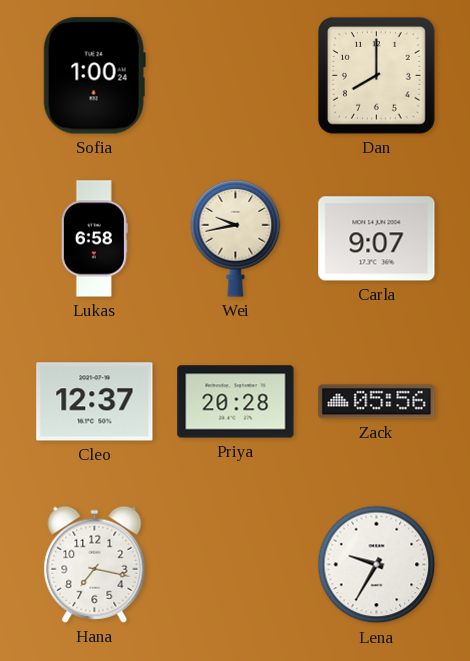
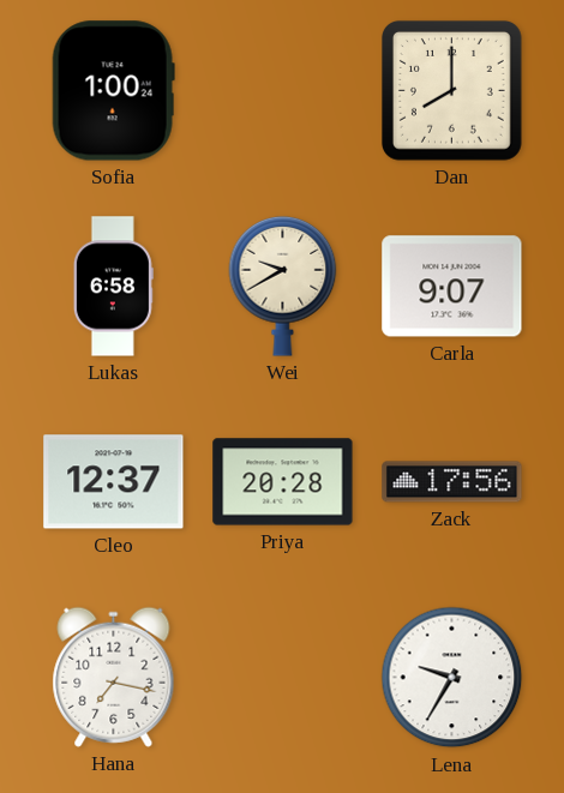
Wei: 9:43 -> 9:40
Zack: 05:56 -> 17:56
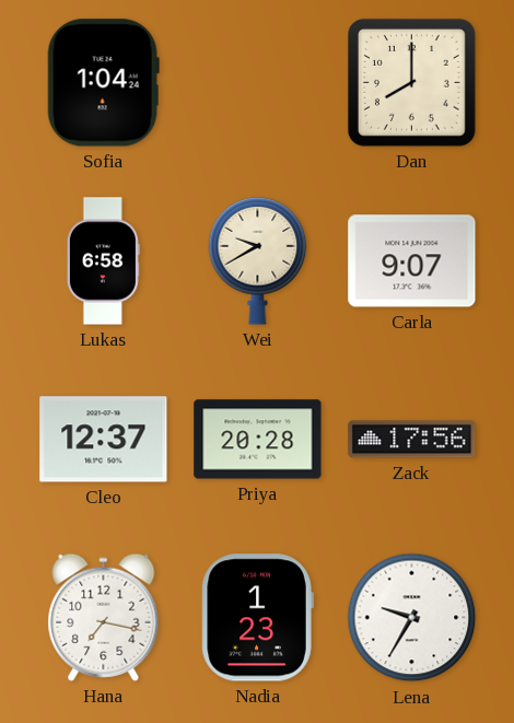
Sofia: 1:00 -> 1:04
Nadia: none -> 1:23
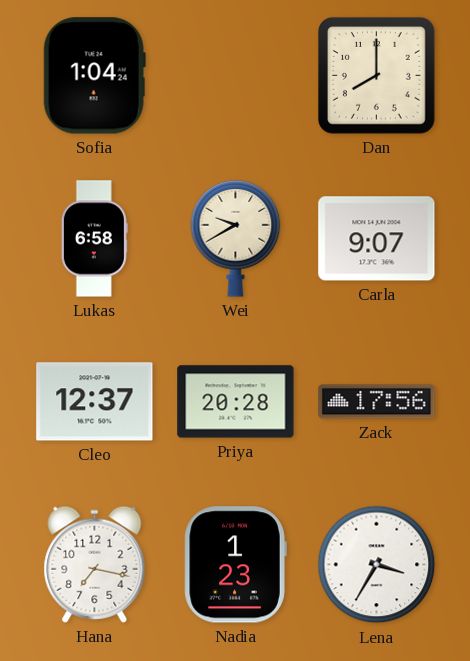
Lena: 9:35 -> 3:35
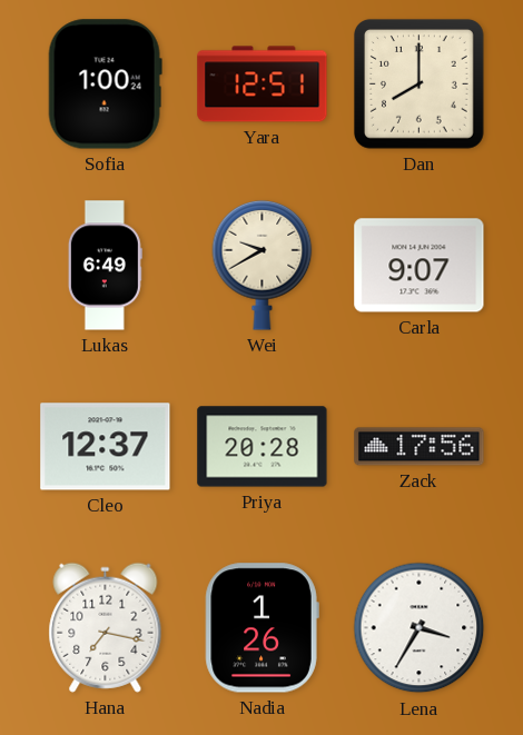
Sofia: 1:04 -> 1:00
Yara: none -> 12:51
Lukas: 6:58 -> 6:49
Nadia: 1:23 -> 1:26
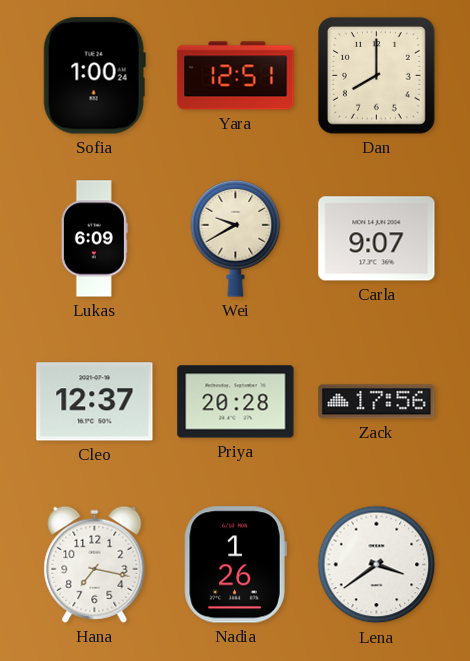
Lukas: 6:49 -> 6:09
Lena: 3:35 -> 3:39
